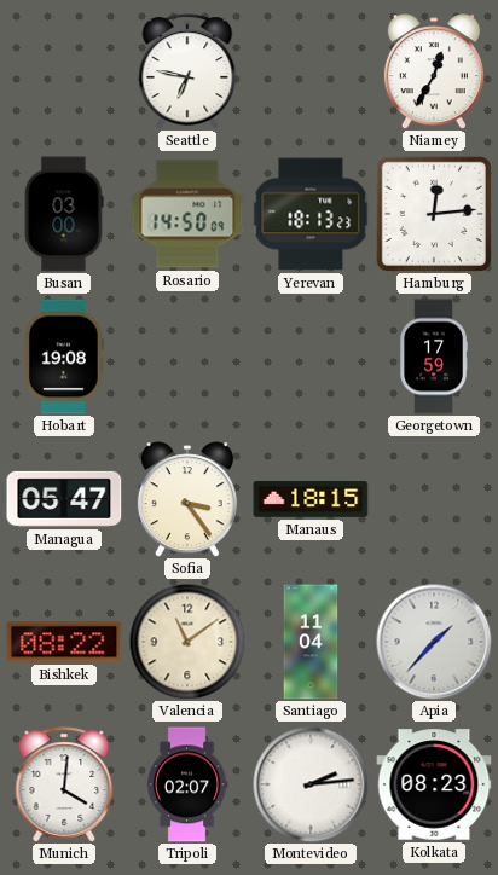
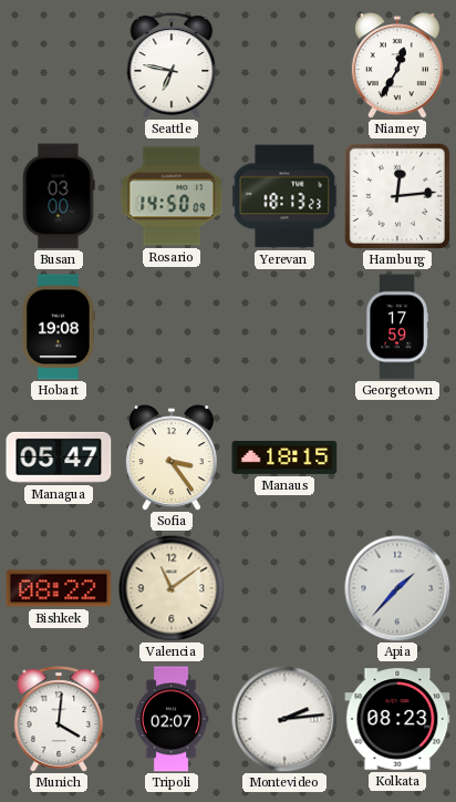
Santiago: 11:04 -> none
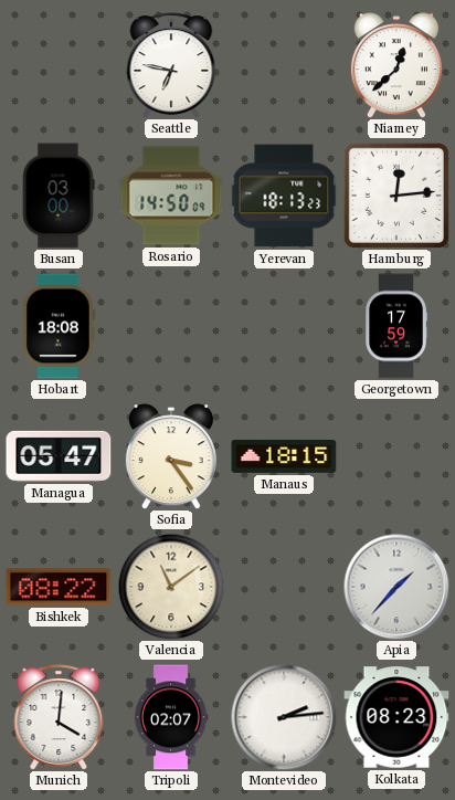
Niamey: 12:35 -> 12:38
Hobart: 19:08 -> 18:08
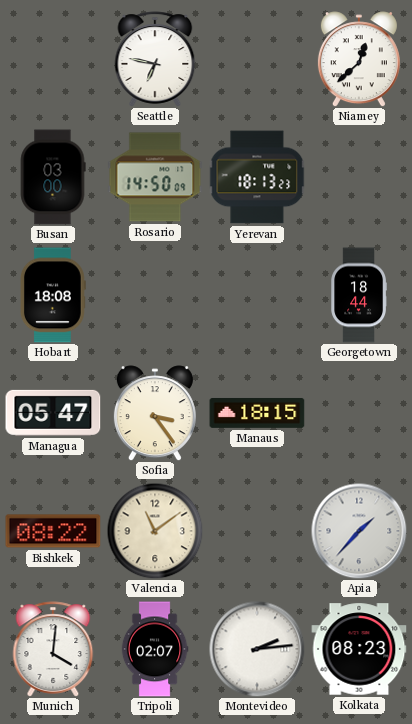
Hamburg: 12:14 -> none
Georgetown: 17:59 -> 18:44
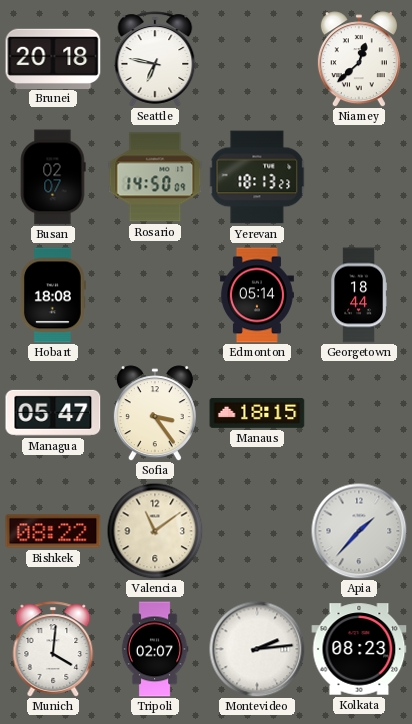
Brunei: none -> 20:18
Busan: 03:00 -> 02:07
Edmonton: none -> 05:14
